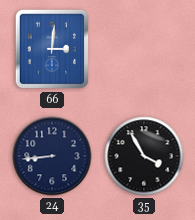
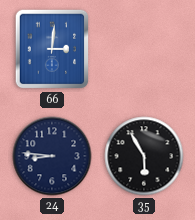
24: 8:44 -> 8:46
35: 3:55 -> 5:55
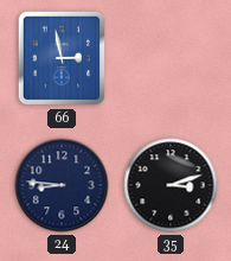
66: 3:01 -> 2:58
35: 5:55 -> 3:12
